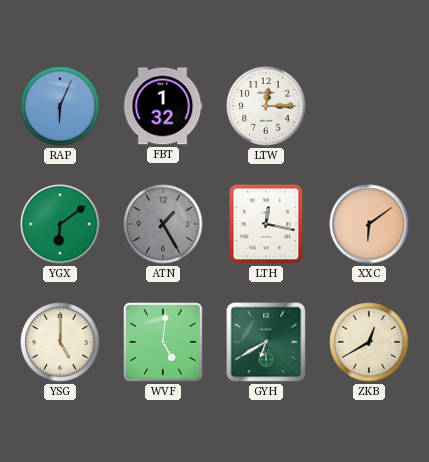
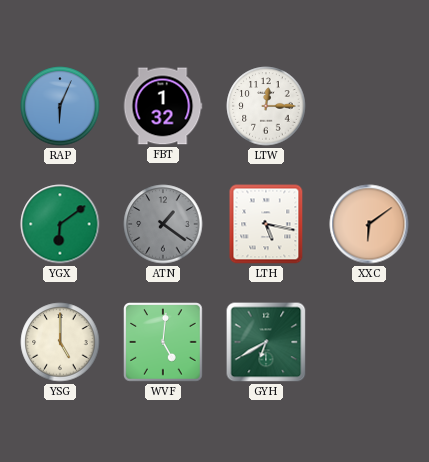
ATN: 1:25 -> 1:21
LTH: 12:17 -> 5:17
ZKB: 12:40 -> none
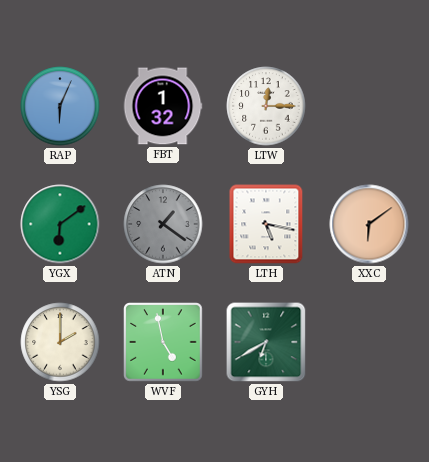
YSG: 5:00 -> 2:00
WVF: 5:01 -> 4:58
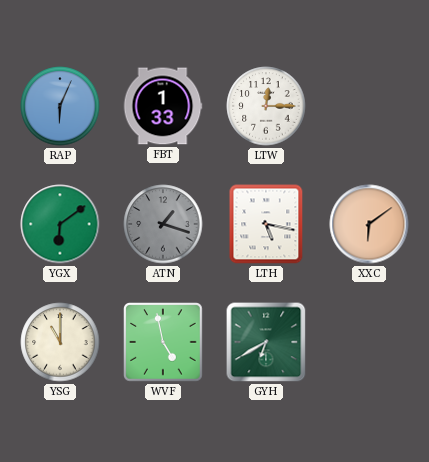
FBT: 1:32 -> 1:33
ATN: 1:21 -> 1:18
YSG: 2:00 -> 11:00
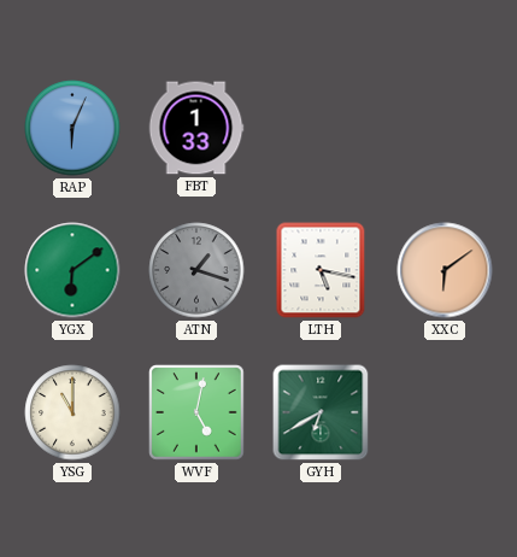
LTW: 12:15 -> none
WVF: 4:58 -> 5:02
